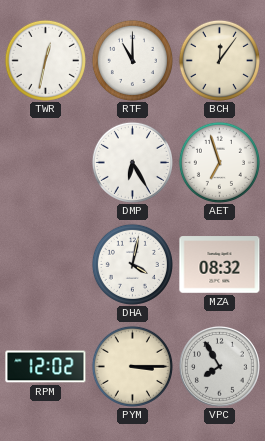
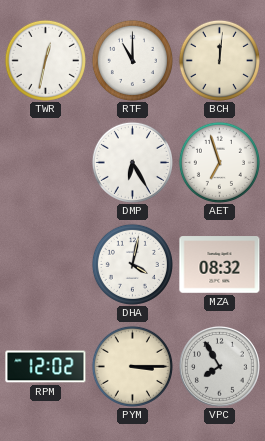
BCH: 12:06 -> 12:01
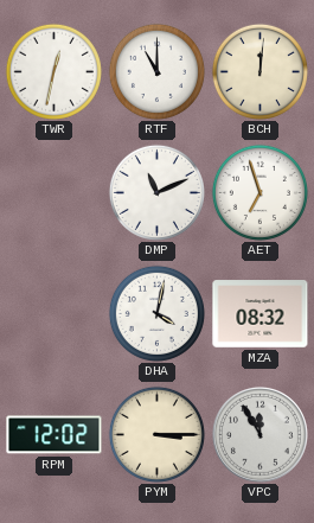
DMP: 6:25 -> 11:11
VPC: 7:55 -> 11:55
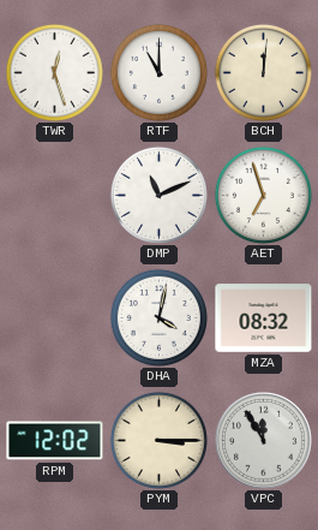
TWR: 12:32 -> 12:27
